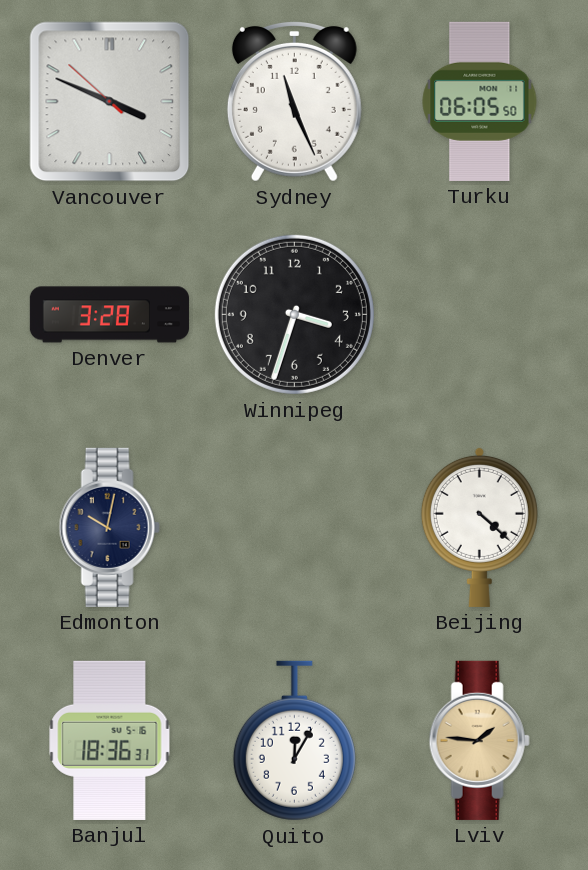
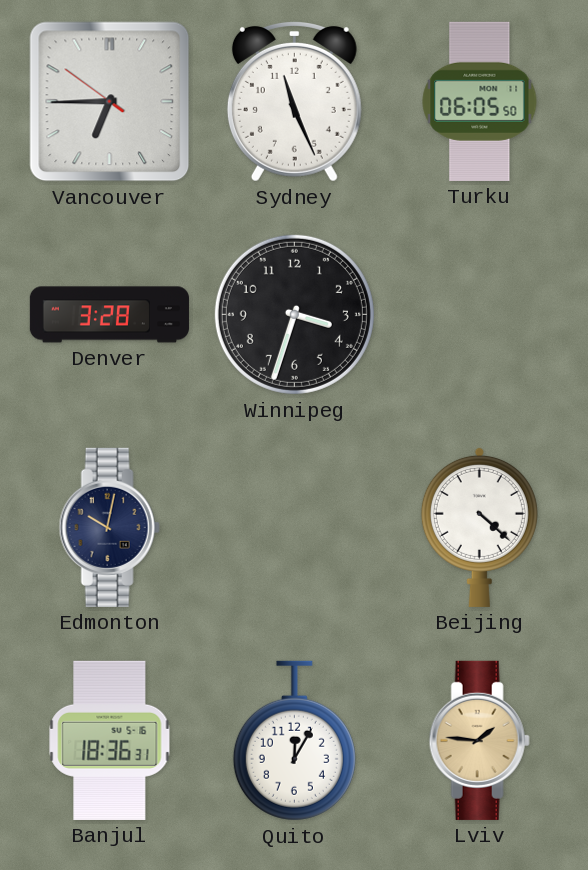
Vancouver: 3:48 -> 6:44
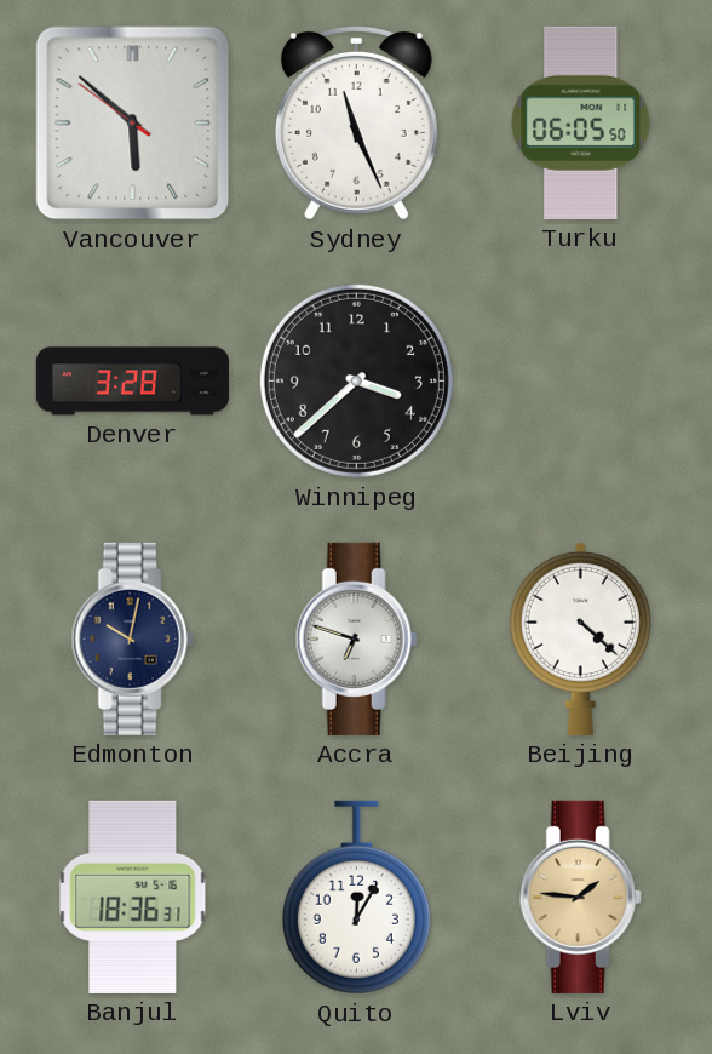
Vancouver: 6:44 -> 5:51
Winnipeg: 3:33 -> 3:38
Accra: none -> 6:48
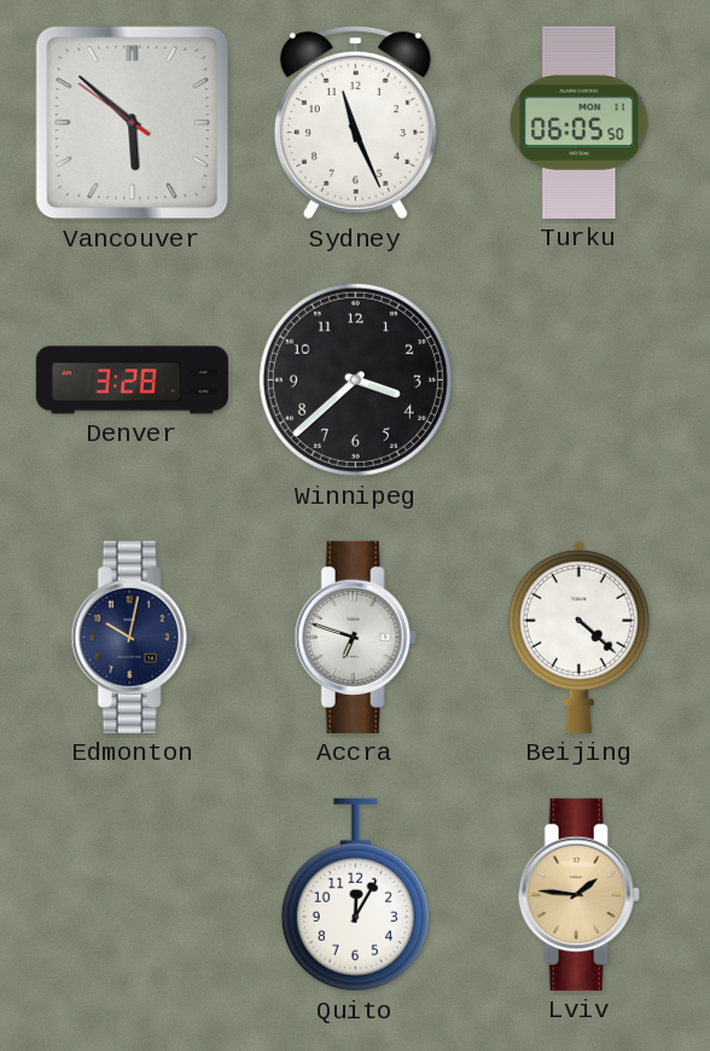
Banjul: 18:36 -> none
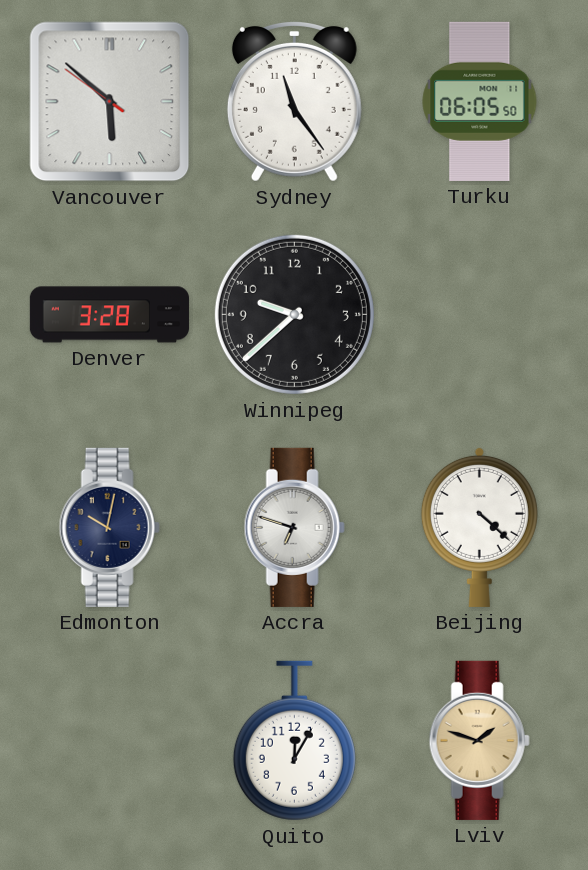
Sydney: 11:26 -> 11:24
Winnipeg: 3:38 -> 9:38
Lviv: 1:46 -> 1:48
